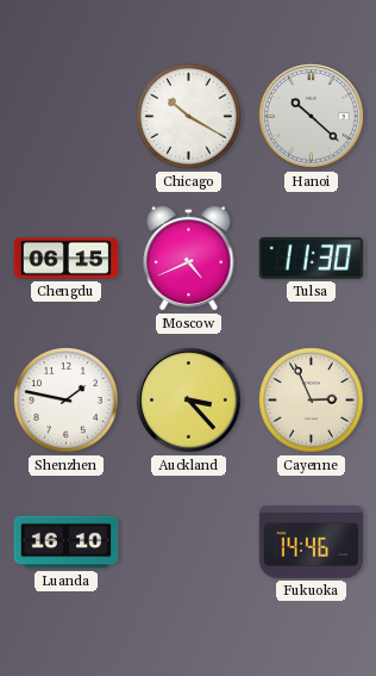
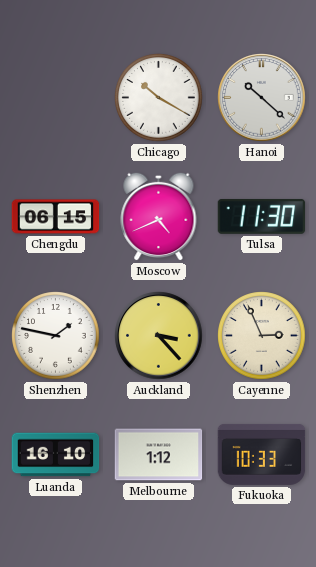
Melbourne: none -> 1:12
Fukuoka: 14:46 -> 10:33
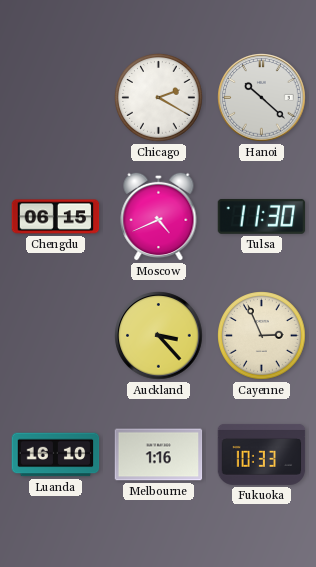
Chicago: 10:20 -> 2:20
Shenzhen: 1:47 -> none
Melbourne: 1:12 -> 1:16
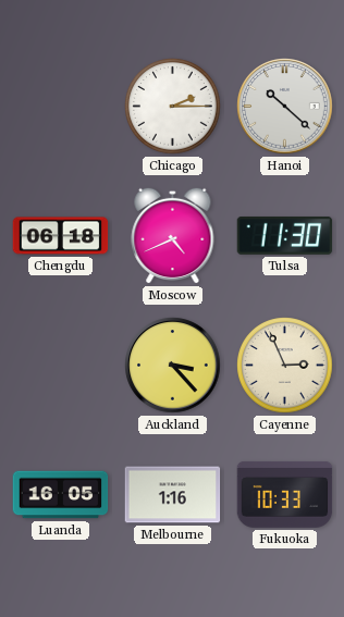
Chicago: 2:20 -> 2:15
Chengdu: 06:15 -> 06:18
Luanda: 16:10 -> 16:05
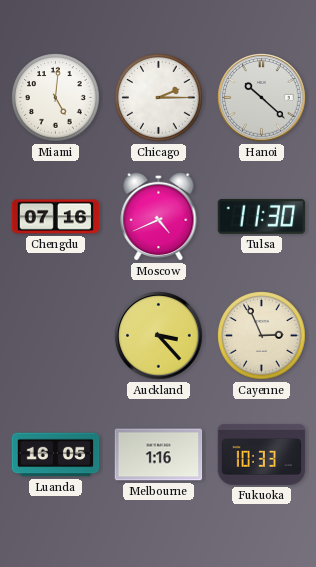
Miami: none -> 5:01
Chengdu: 06:18 -> 07:16
